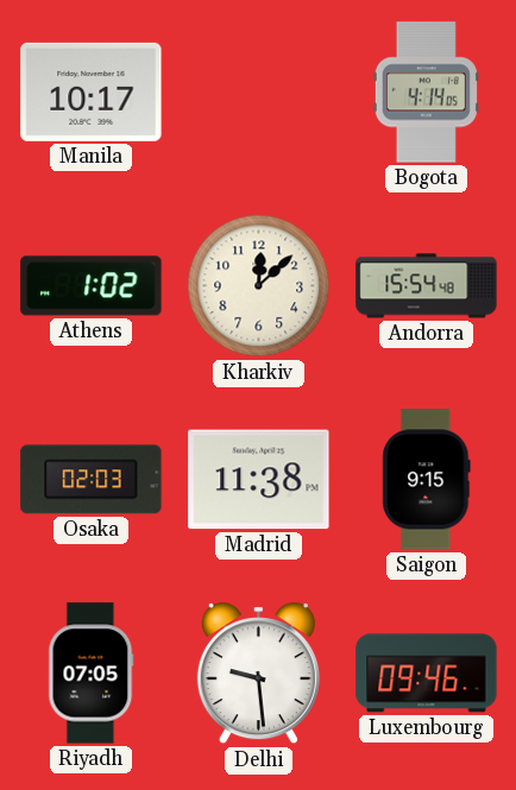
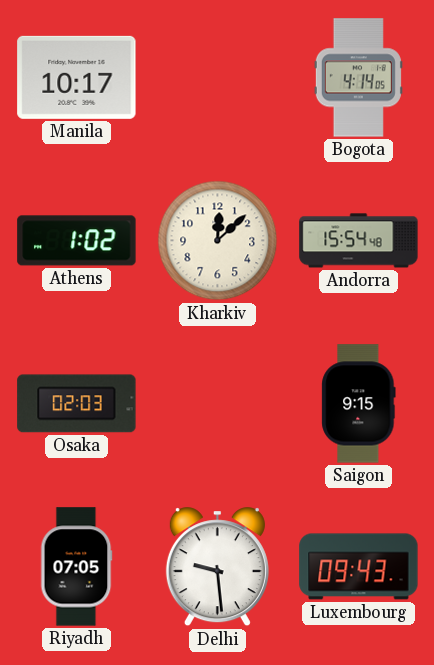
Madrid: 11:38 -> none
Luxembourg: 09:46 -> 09:43
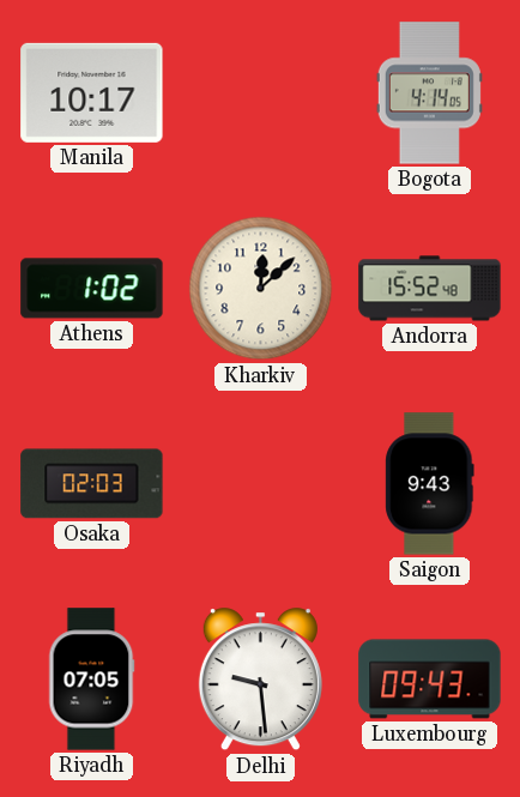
Andorra: 15:54 -> 15:52
Saigon: 9:15 -> 9:43
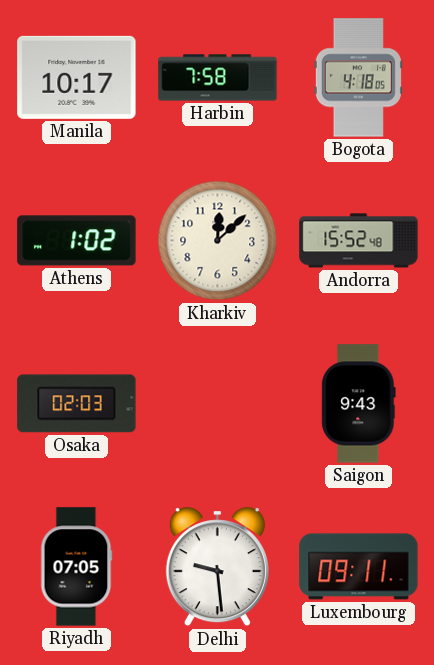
Harbin: none -> 7:58
Bogota: 4:14 -> 4:18
Luxembourg: 09:43 -> 09:11
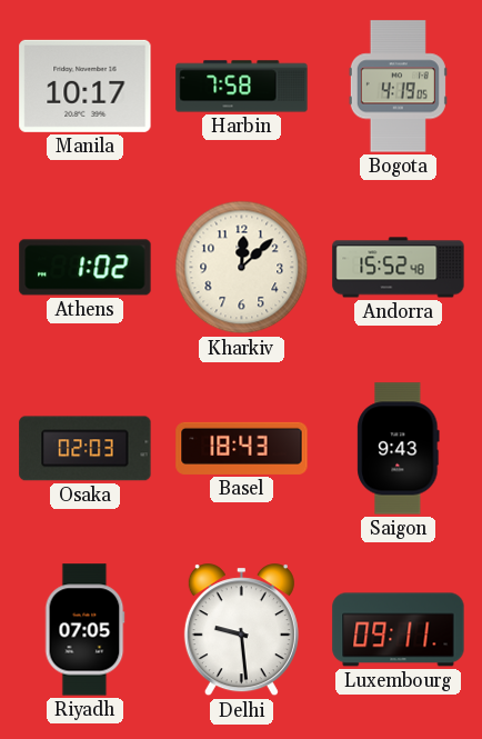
Bogota: 4:18 -> 4:19
Basel: none -> 18:43
